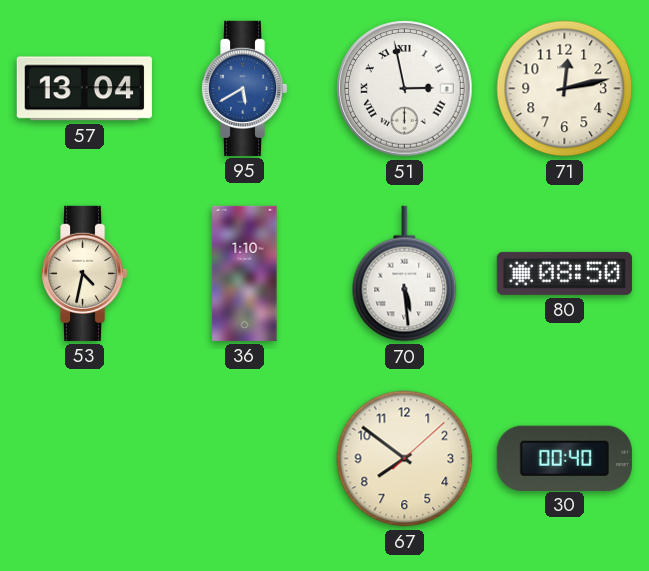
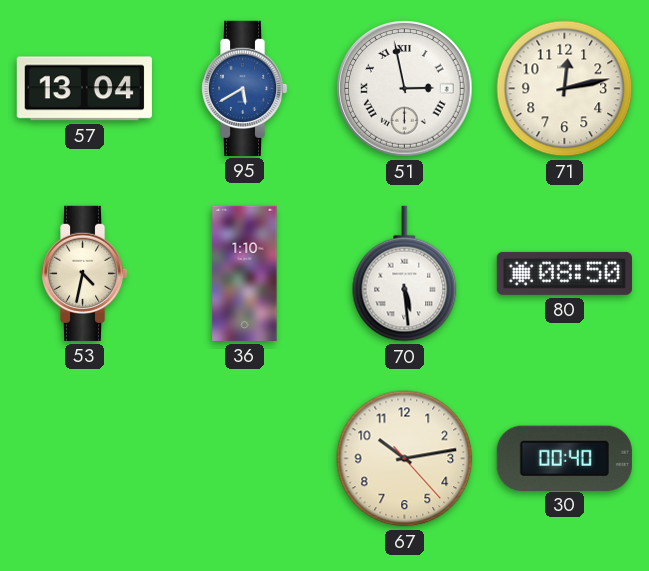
67: 7:51 -> 10:13
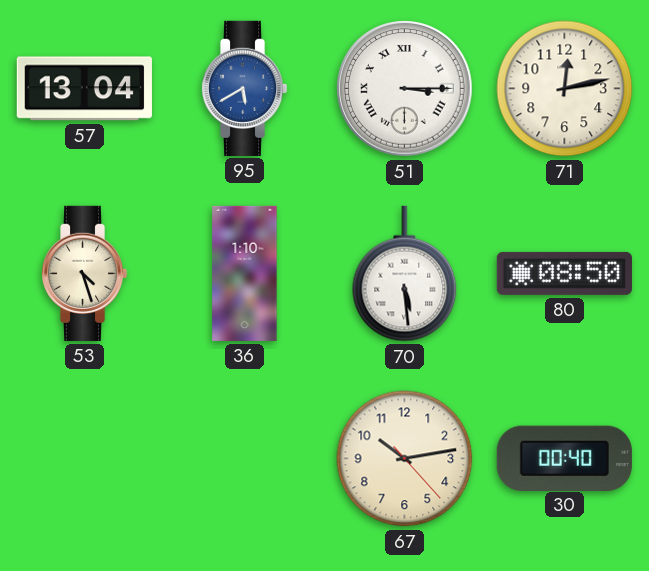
51: 2:58 -> 3:15
53: 4:32 -> 4:27
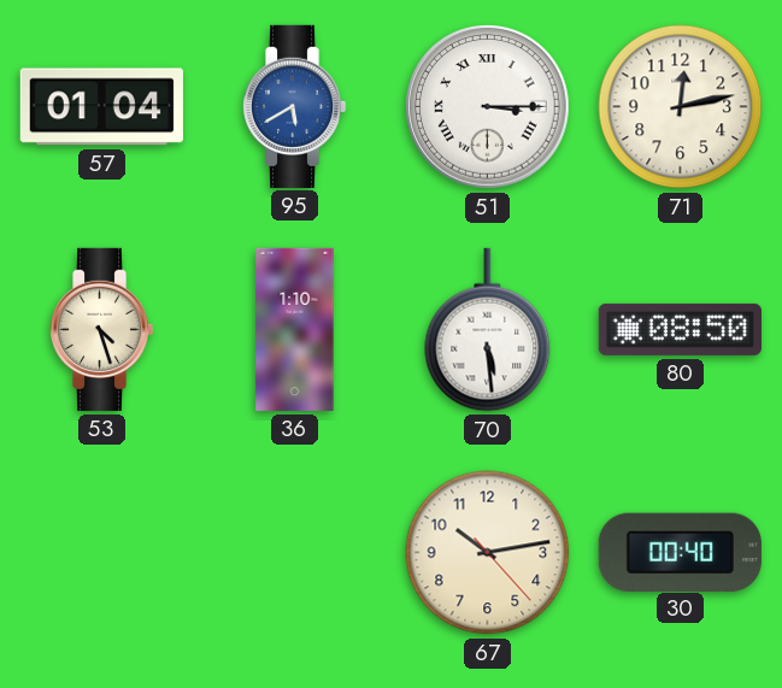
57: 13:04 -> 01:04
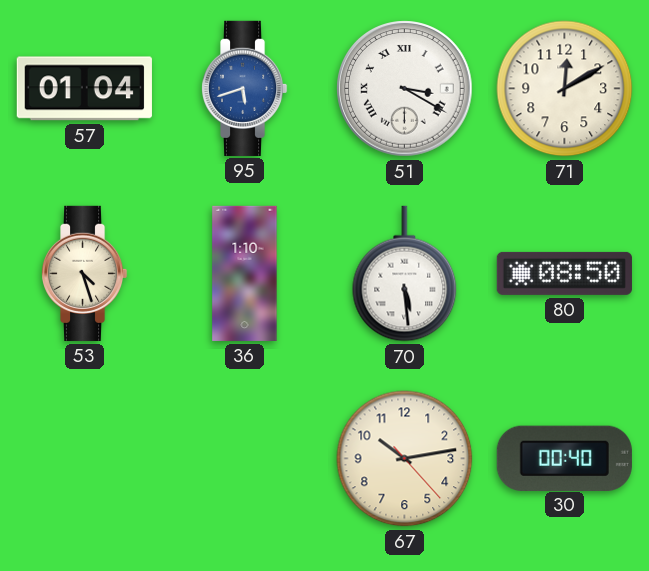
95: 5:40 -> 5:42
51: 3:15 -> 3:20
71: 12:13 -> 12:10
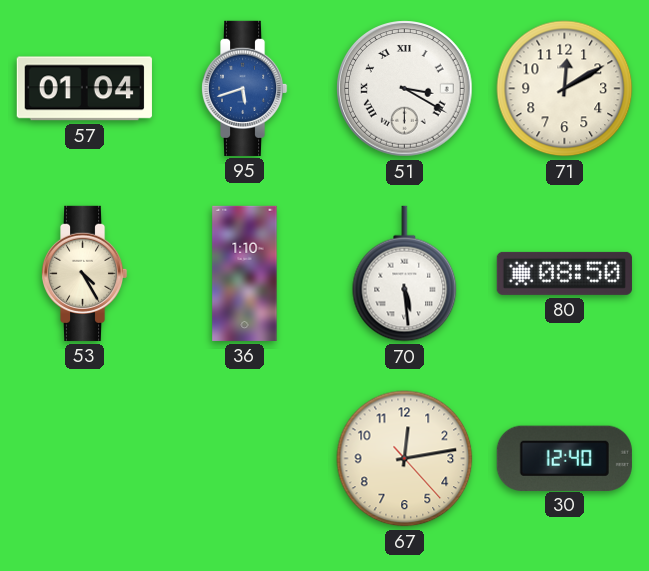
53: 4:27 -> 4:25
67: 10:13 -> 12:13
30: 00:40 -> 12:40
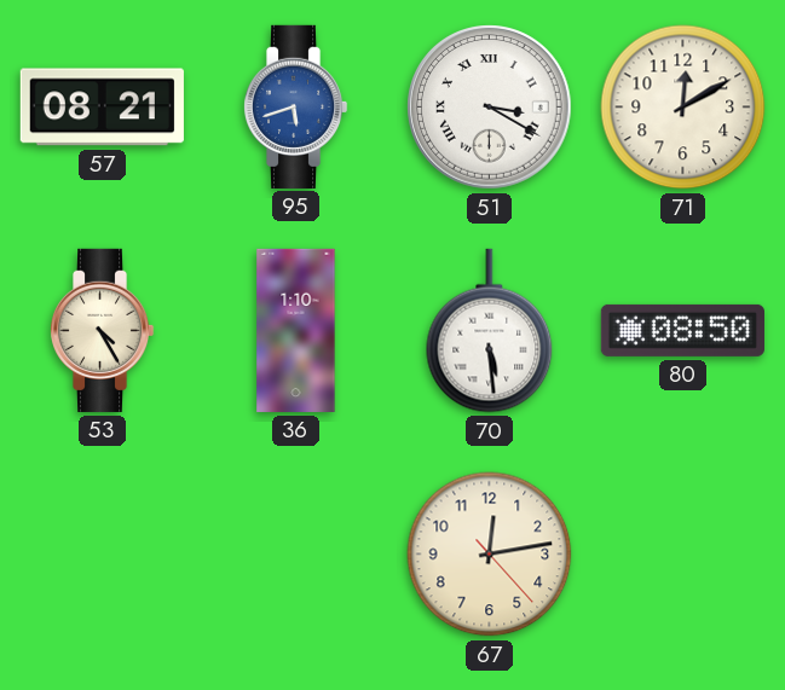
57: 01:04 -> 08:21
30: 12:40 -> none
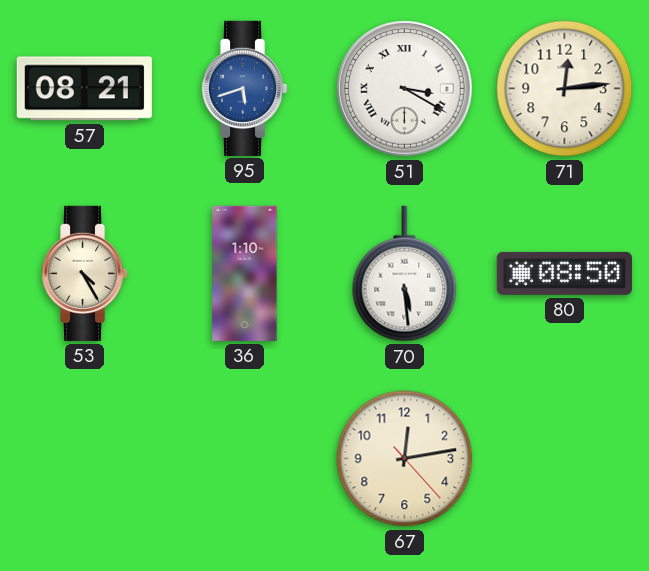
71: 12:10 -> 12:14
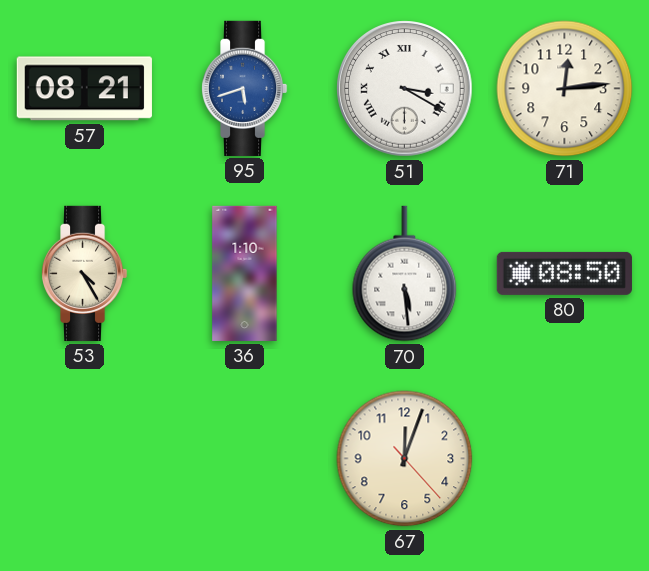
67: 12:13 -> 12:03
